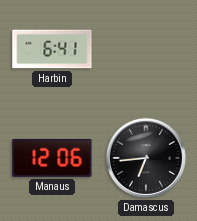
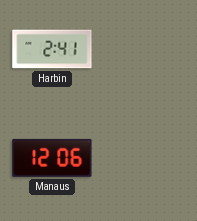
Harbin: 6:41 -> 2:41
Damascus: 6:44 -> none
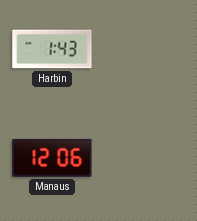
Harbin: 2:41 -> 1:43
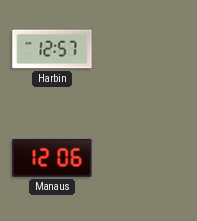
Harbin: 1:43 -> 12:57
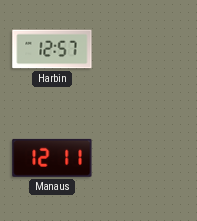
Manaus: 12:06 -> 12:11
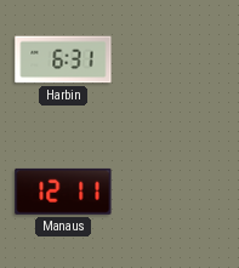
Harbin: 12:57 -> 6:31
